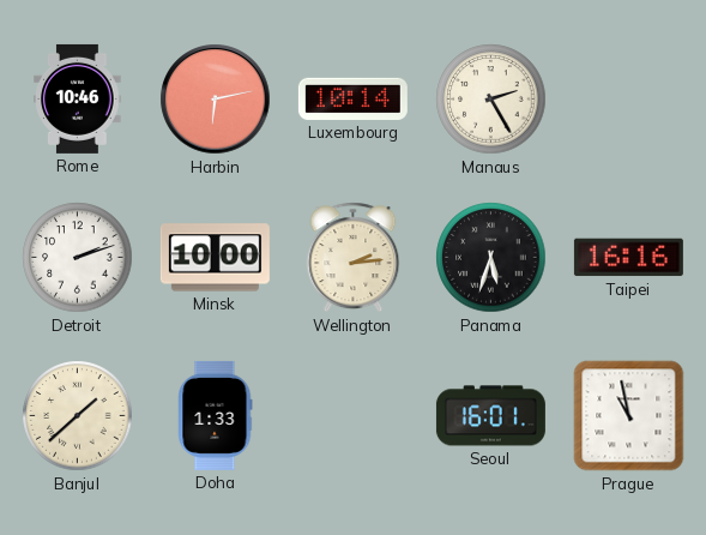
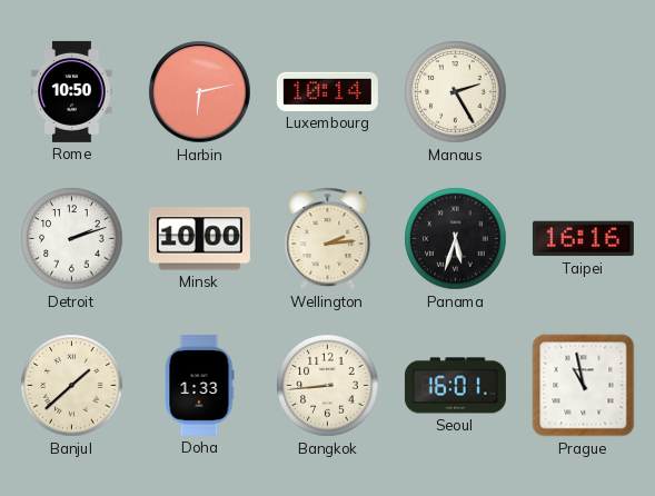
Rome: 10:46 -> 10:50
Bangkok: none -> 8:44
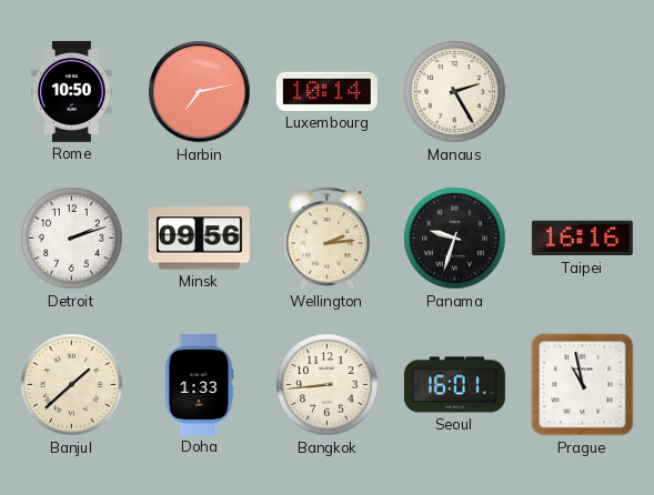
Harbin: 6:13 -> 7:13
Minsk: 10:00 -> 09:56
Panama: 5:33 -> 9:33
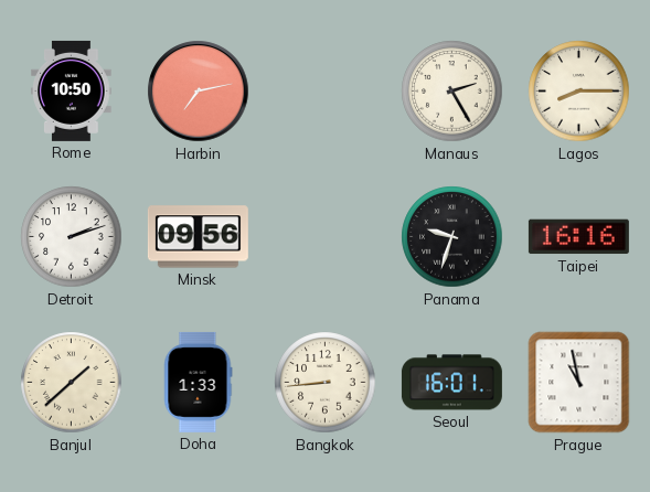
Luxembourg: 10:14 -> none
Lagos: none -> 8:15
Wellington: 2:14 -> none
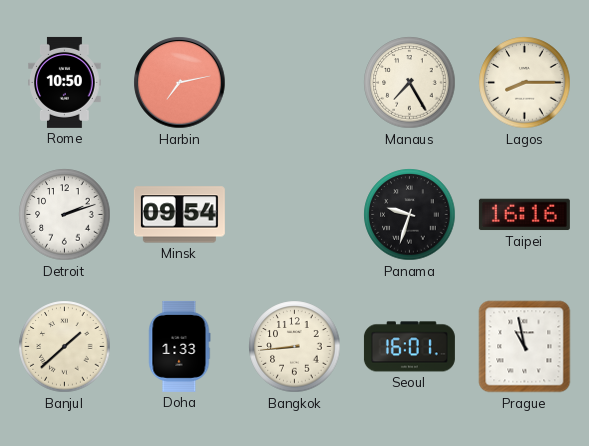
Manaus: 2:25 -> 7:25
Minsk: 09:56 -> 09:54
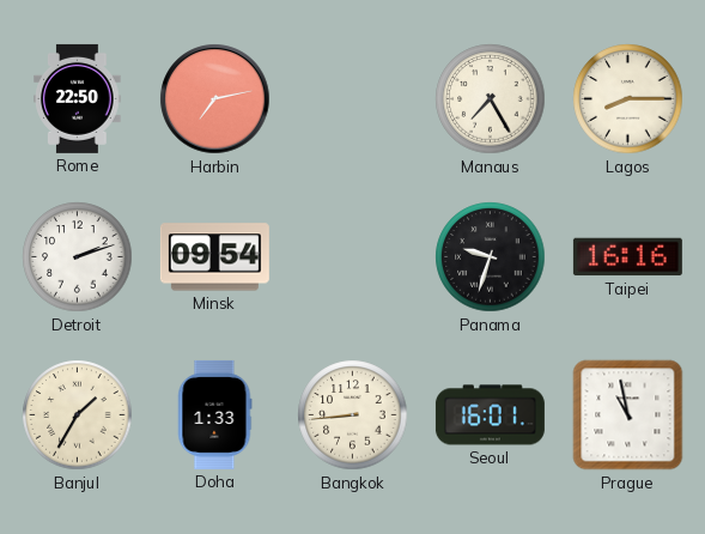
Rome: 10:50 -> 22:50
Banjul: 1:38 -> 1:35
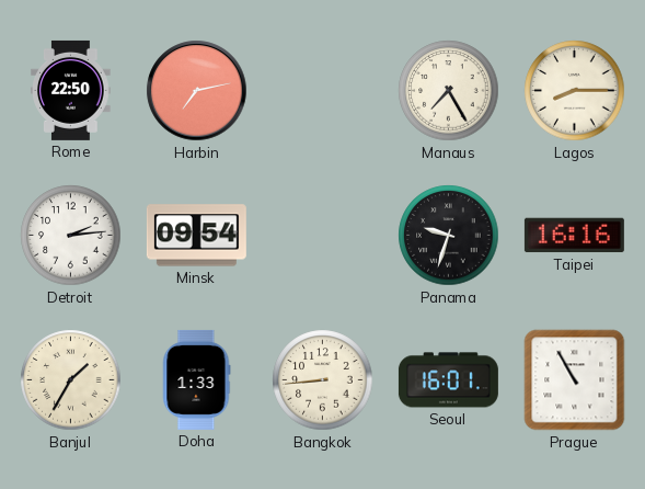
Detroit: 2:12 -> 2:14
Prague: 10:58 -> 10:55
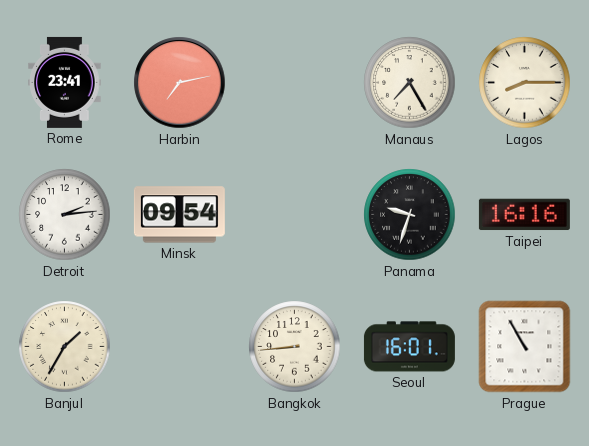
Rome: 22:50 -> 23:41
Doha: 1:33 -> none
